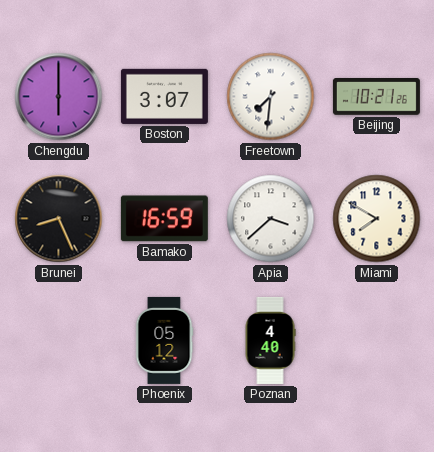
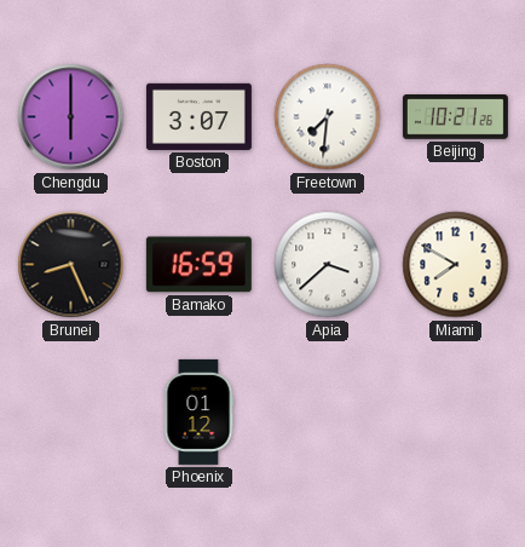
Phoenix: 05:12 -> 01:12
Poznan: 4:40 -> none
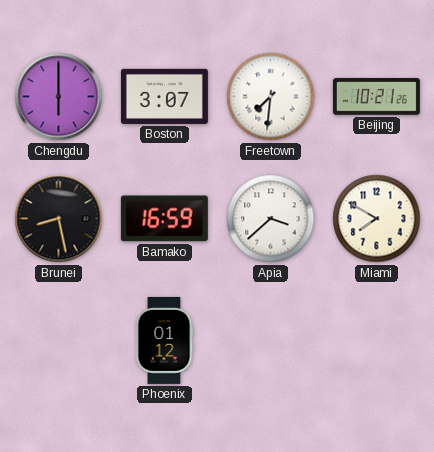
Brunei: 8:26 -> 8:28
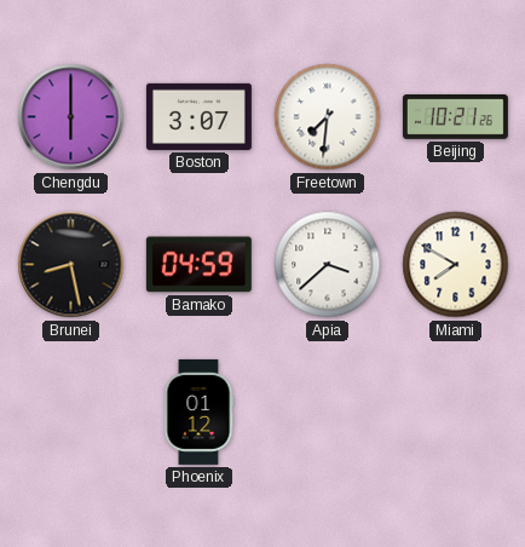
Bamako: 16:59 -> 04:59
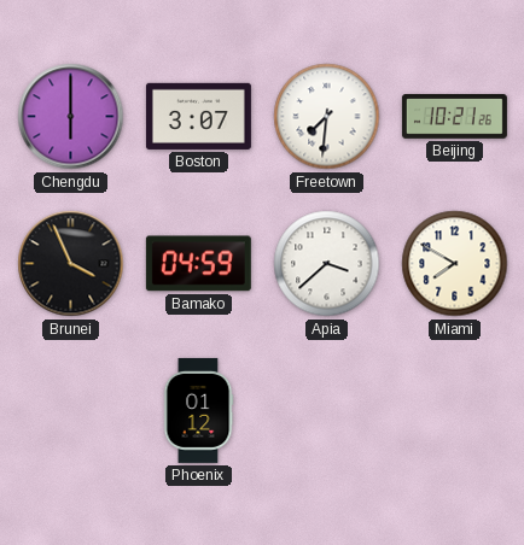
Brunei: 8:28 -> 3:56
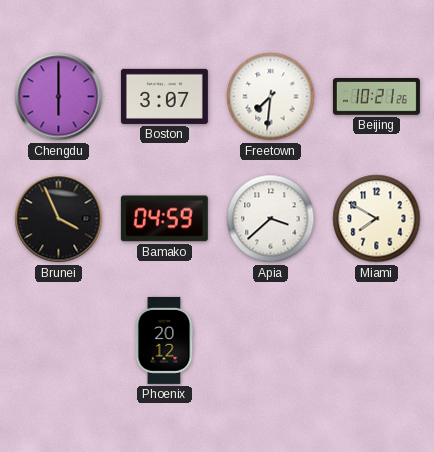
Phoenix: 01:12 -> 20:12
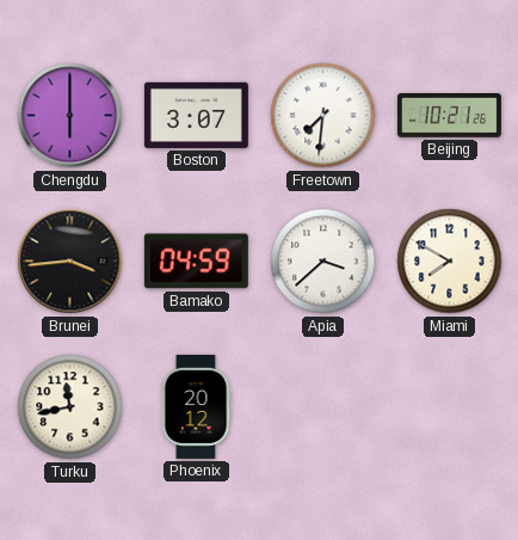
Brunei: 3:56 -> 3:44
Turku: none -> 11:43
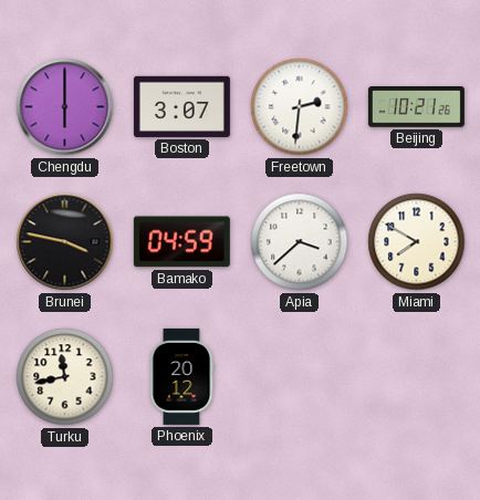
Freetown: 7:31 -> 2:31
Brunei: 3:44 -> 3:47
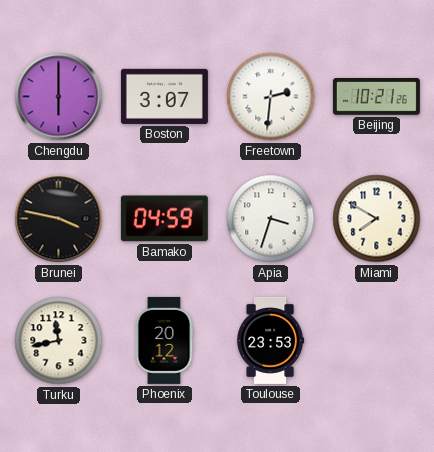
Apia: 3:38 -> 3:33
Toulouse: none -> 23:53
